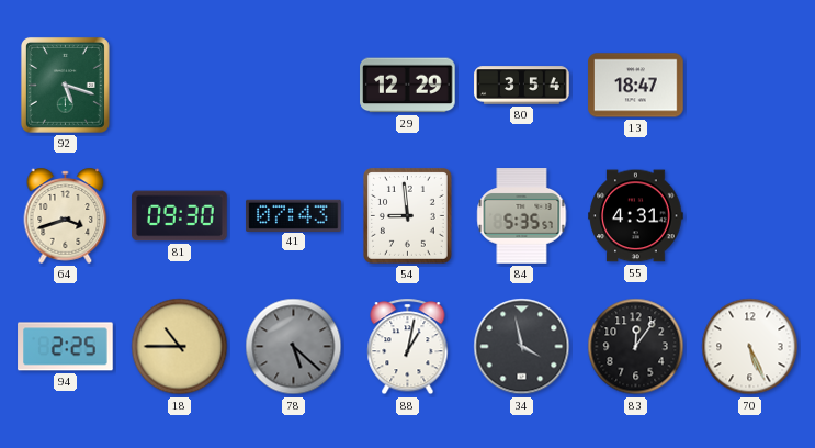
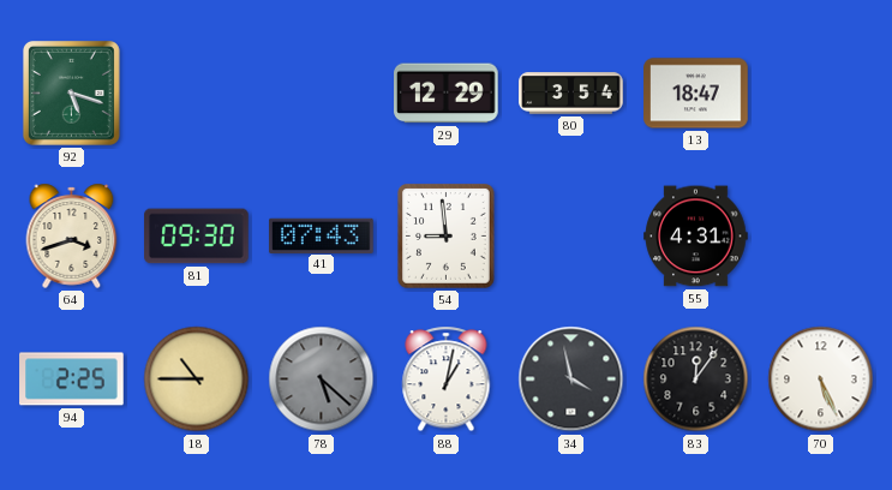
84: 5:35 -> none
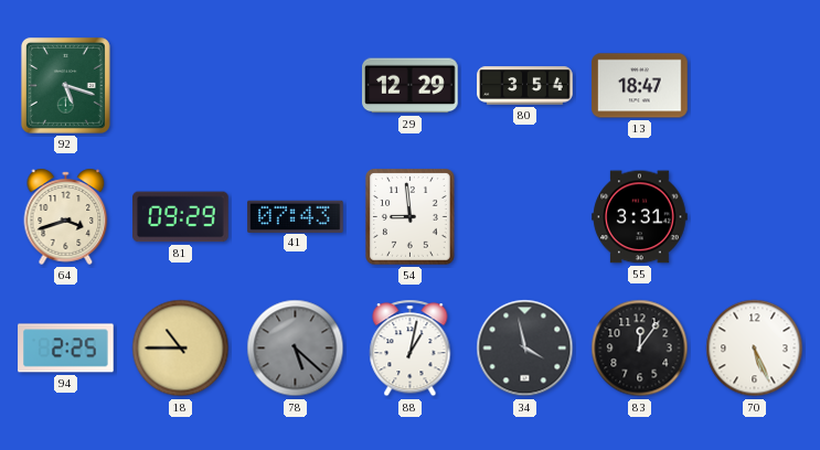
81: 09:30 -> 09:29
55: 4:31 -> 3:31
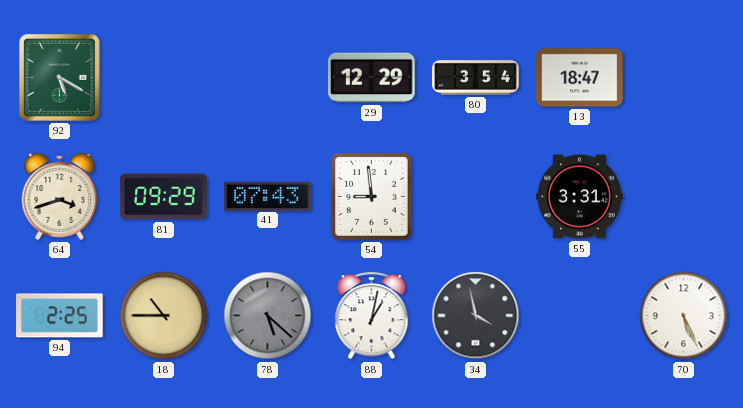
92: 5:18 -> 5:20
83: 12:06 -> none
